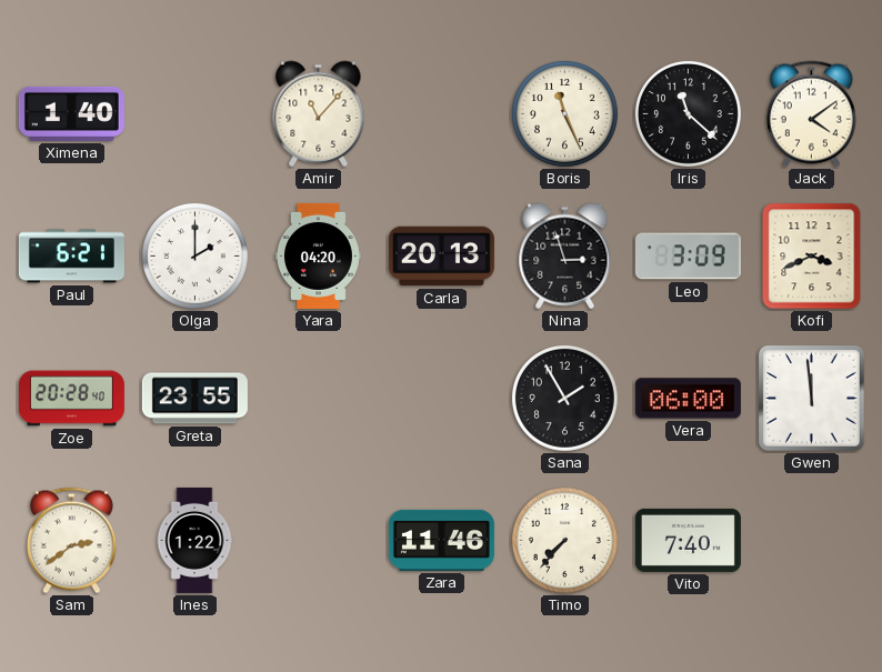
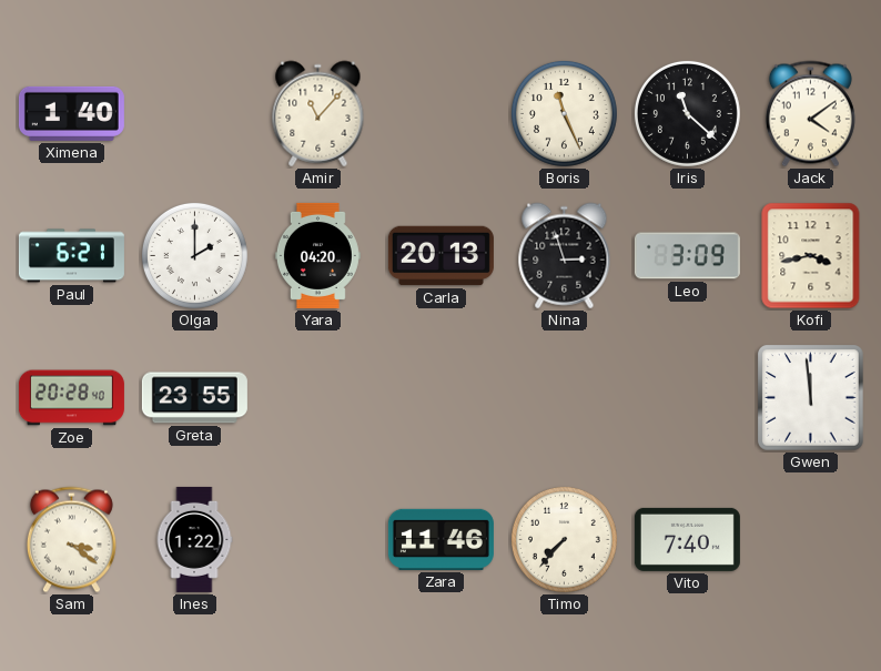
Kofi: 3:41 -> 3:43
Sana: 1:55 -> none
Vera: 06:00 -> none
Sam: 2:39 -> 3:21
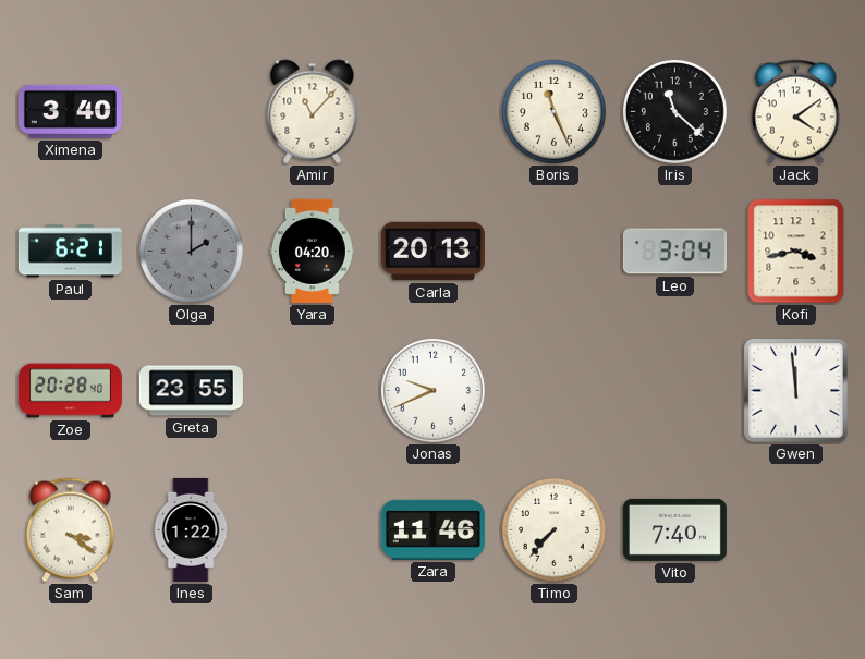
Ximena: 1:40 -> 3:40
Olga dial: white -> grey
Nina: 2:57 -> none
Leo: 3:09 -> 3:04
Jonas: none -> 9:41
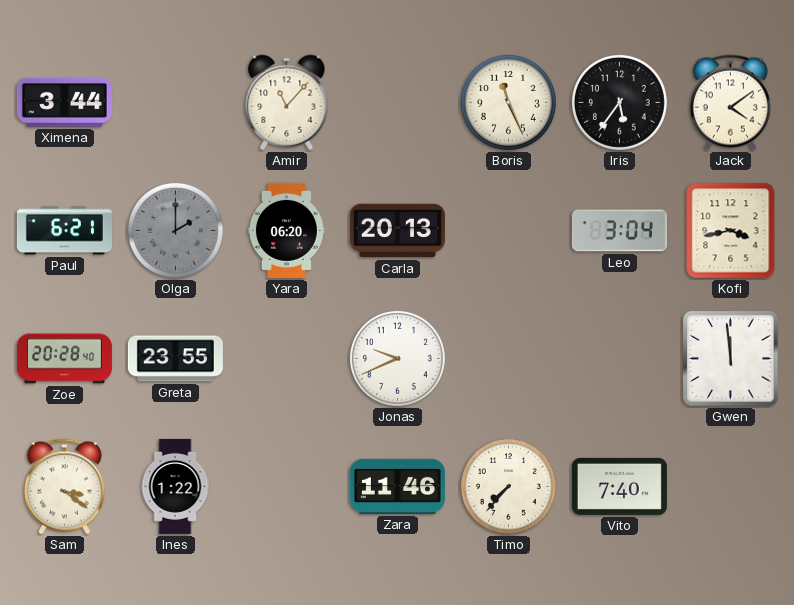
Ximena: 3:40 -> 3:44
Iris: 11:22 -> 5:36
Yara: 04:20 -> 06:20
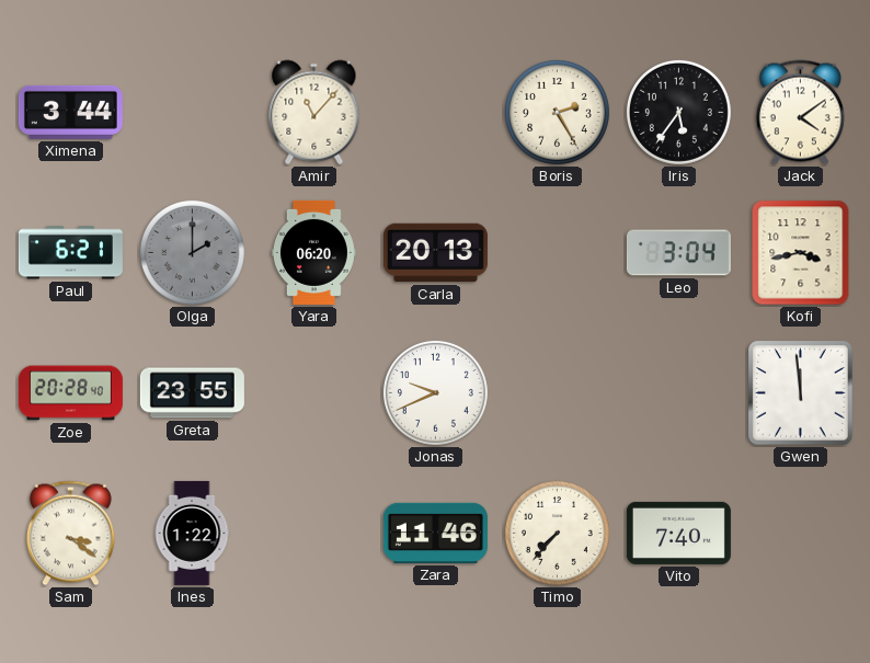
Boris: 11:26 -> 2:25
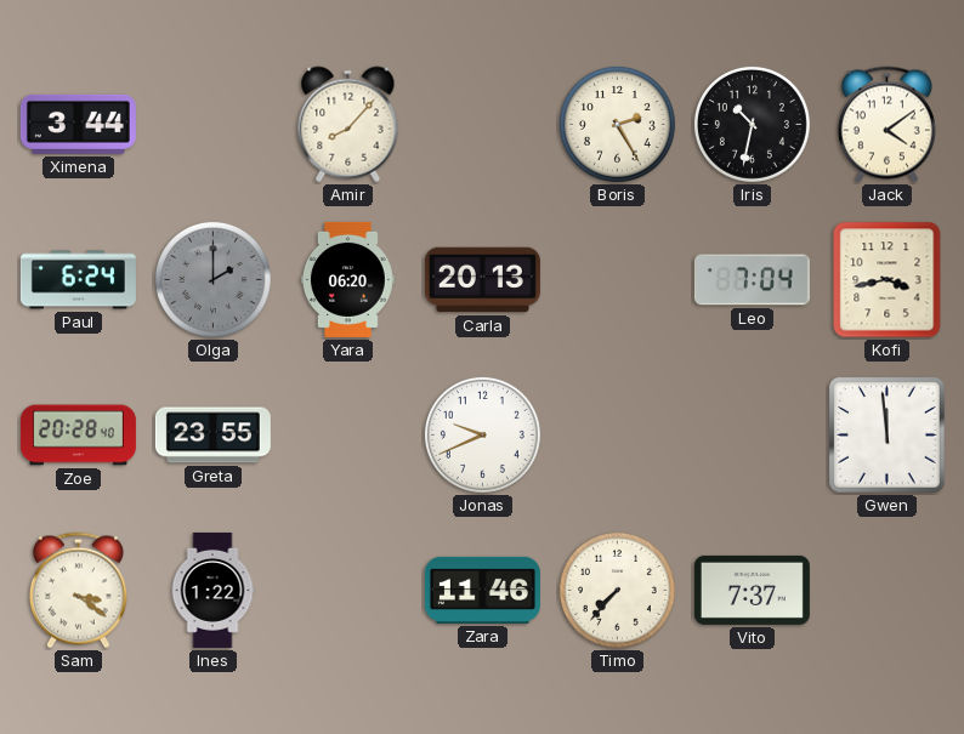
Amir: 11:07 -> 8:07
Iris: 5:36 -> 10:32
Paul: 6:21 -> 6:24
Leo: 3:04 -> 7:04
Vito: 7:40 -> 7:37
